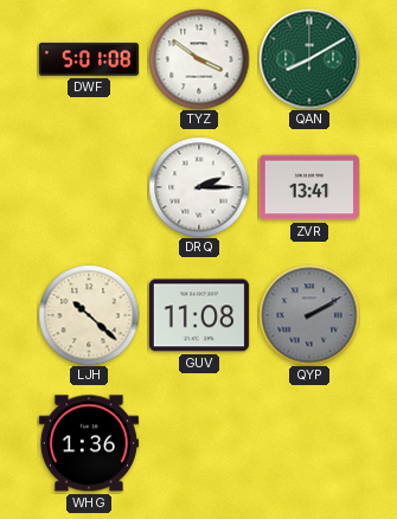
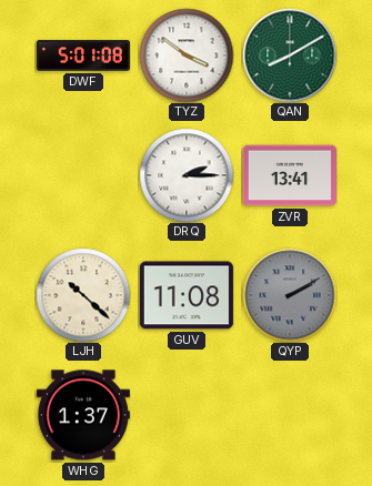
WHG: 1:36 -> 1:37
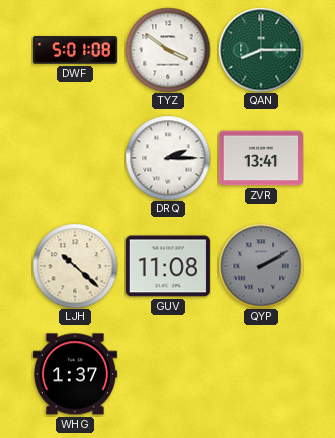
QAN: 8:10 -> 8:15
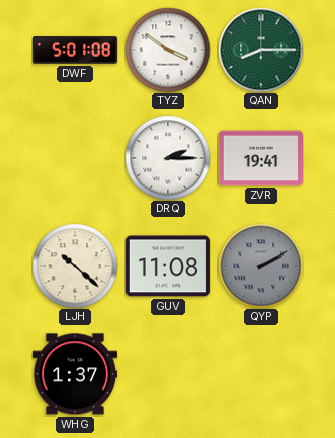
ZVR: 13:41 -> 19:41
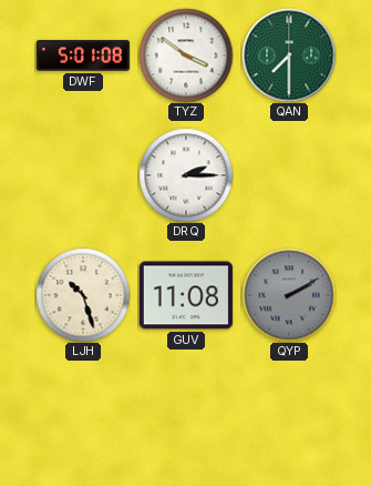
QAN: 8:15 -> 7:30
ZVR: 19:41 -> none
LJH: 10:22 -> 10:27
WHG: 1:37 -> none
